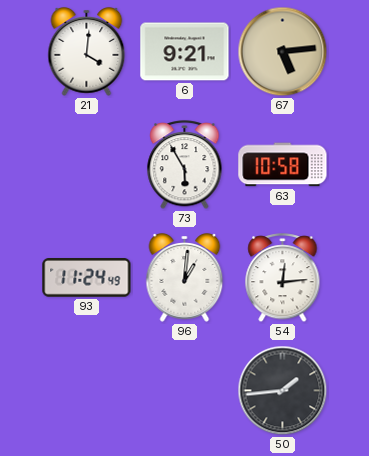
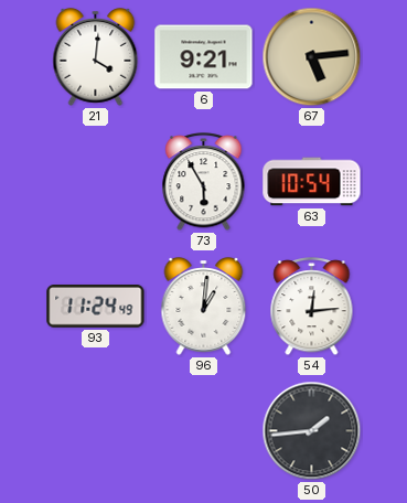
63: 10:58 -> 10:54
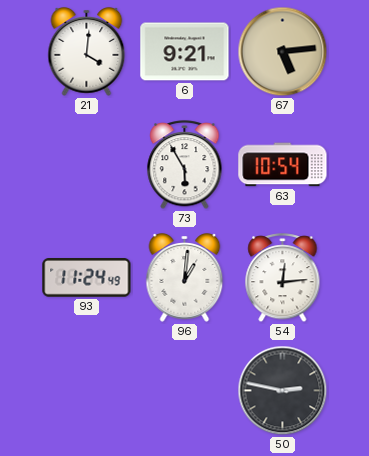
50: 1:44 -> 2:47
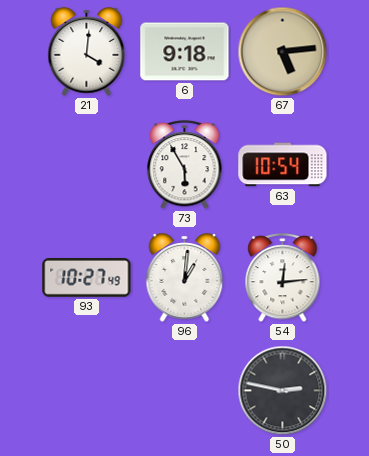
6: 9:21 -> 9:18
93: 11:24 -> 10:27
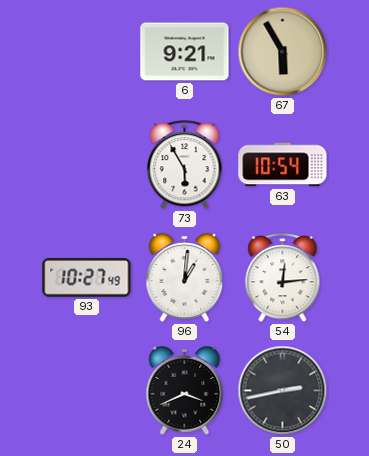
21: 4:01 -> none
6: 9:18 -> 9:21
67: 5:14 -> 5:55
24: none -> 3:41
50: 2:47 -> 2:43
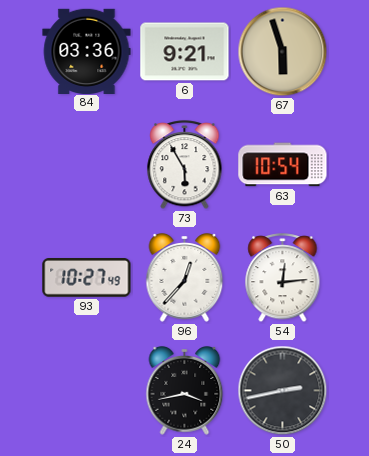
84: none -> 03:36
67: 5:55 -> 5:57
96: 1:01 -> 12:37
24: 3:41 -> 3:43
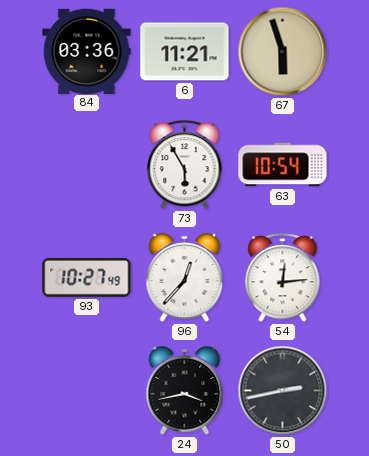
6: 9:21 -> 11:21
